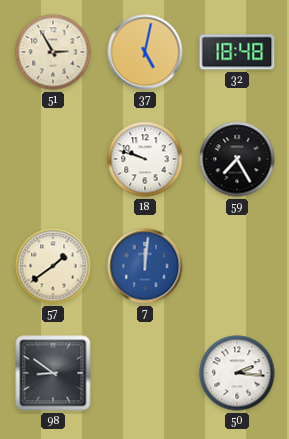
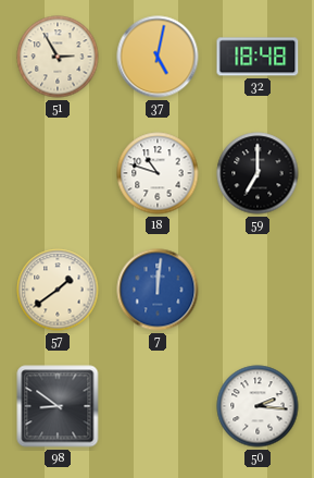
18: 9:48 -> 10:48
59: 7:25 -> 7:00
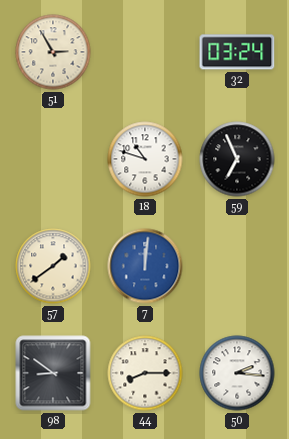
37: 5:02 -> none
32: 18:48 -> 03:24
59: 7:00 -> 6:56
44: none -> 8:15
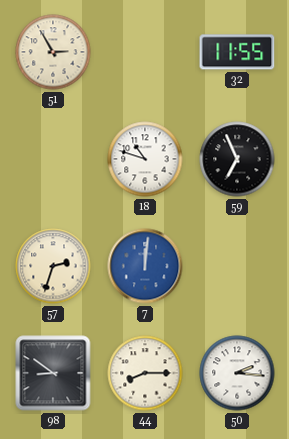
32: 03:24 -> 11:55
57: 1:39 -> 2:33
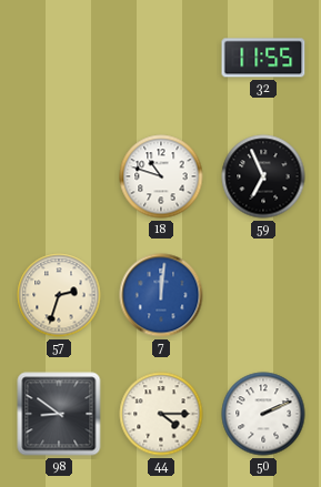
51: 2:55 -> none
44: 8:15 -> 4:15
50: 2:16 -> 2:11
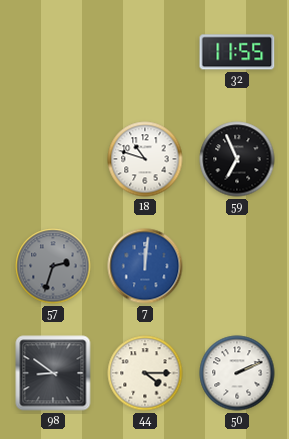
57 dial: cream -> grey
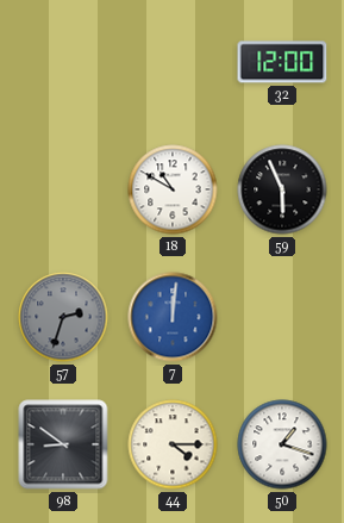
32: 11:55 -> 12:00
18: 10:48 -> 10:50
59: 6:56 -> 5:56
50: 2:11 -> 1:18
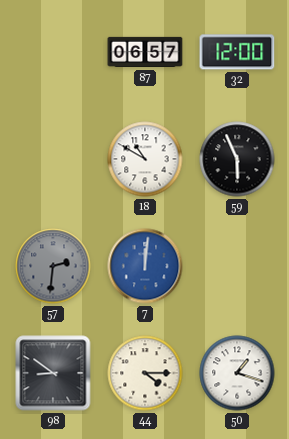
87: none -> 06:57
57: 2:33 -> 2:31
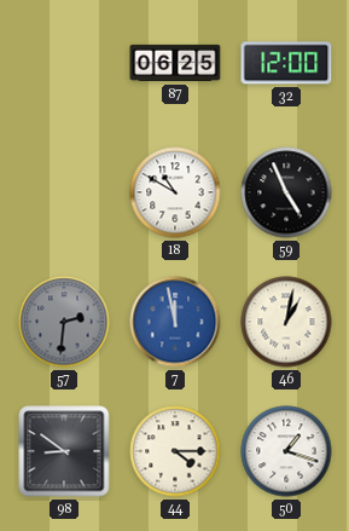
87: 06:57 -> 06:25
59: 5:56 -> 4:56
7: 12:01 -> 11:58
46: none -> 1:02
